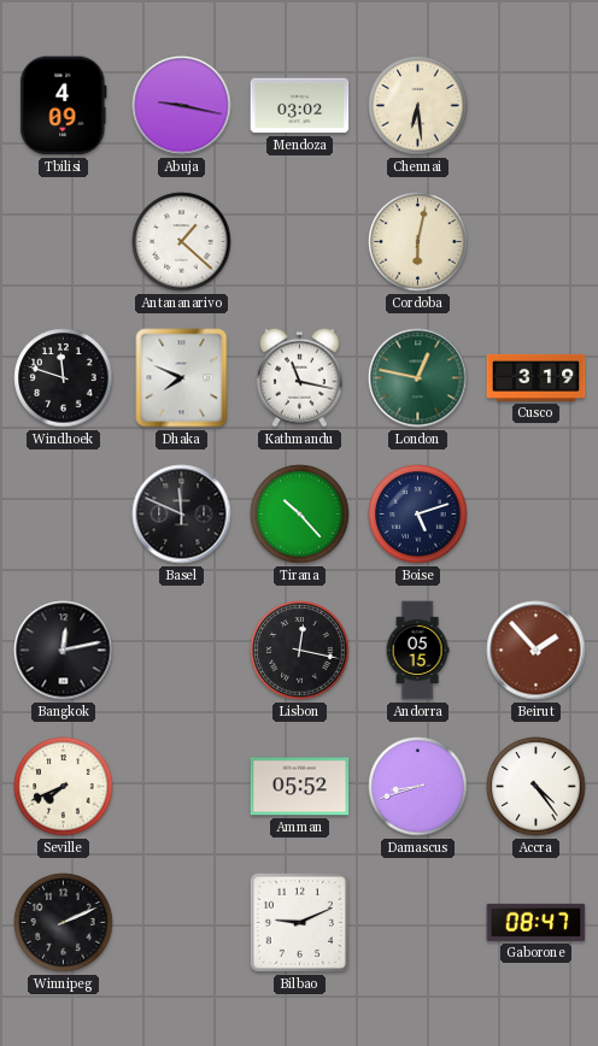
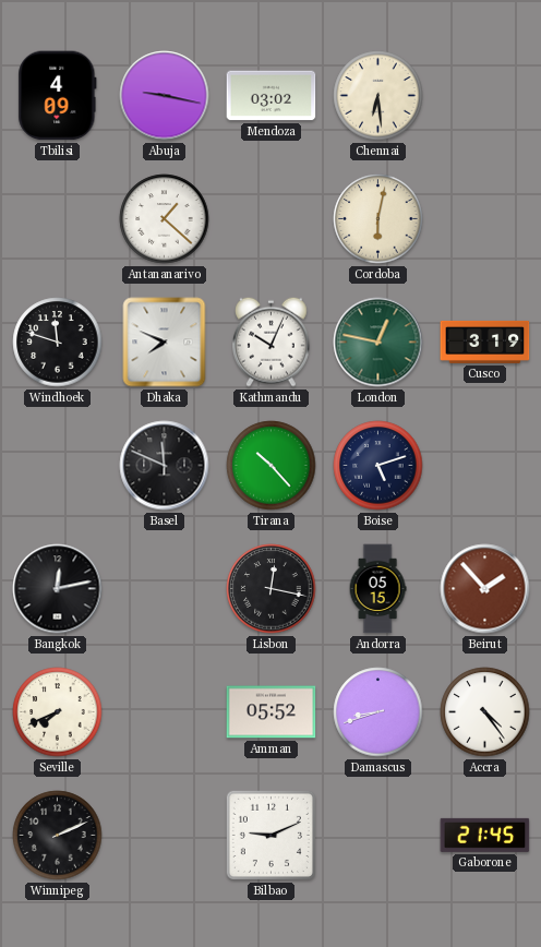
Kathmandu: 11:17 -> 10:04
Gaborone: 08:47 -> 21:45
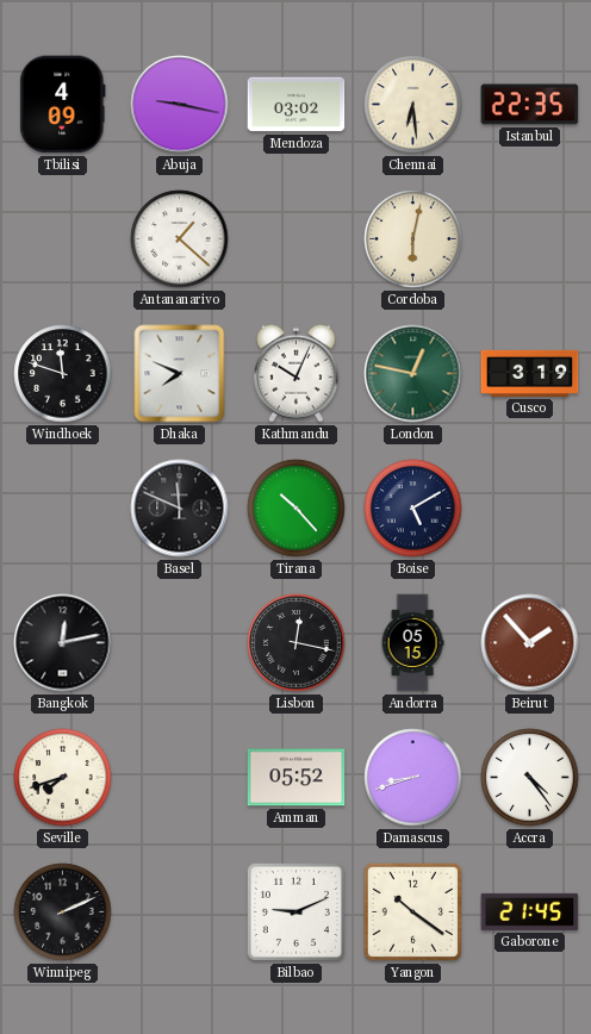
Istanbul: none -> 22:35
Boise: 5:12 -> 5:10
Seville: 7:41 -> 7:42
Yangon: none -> 10:21
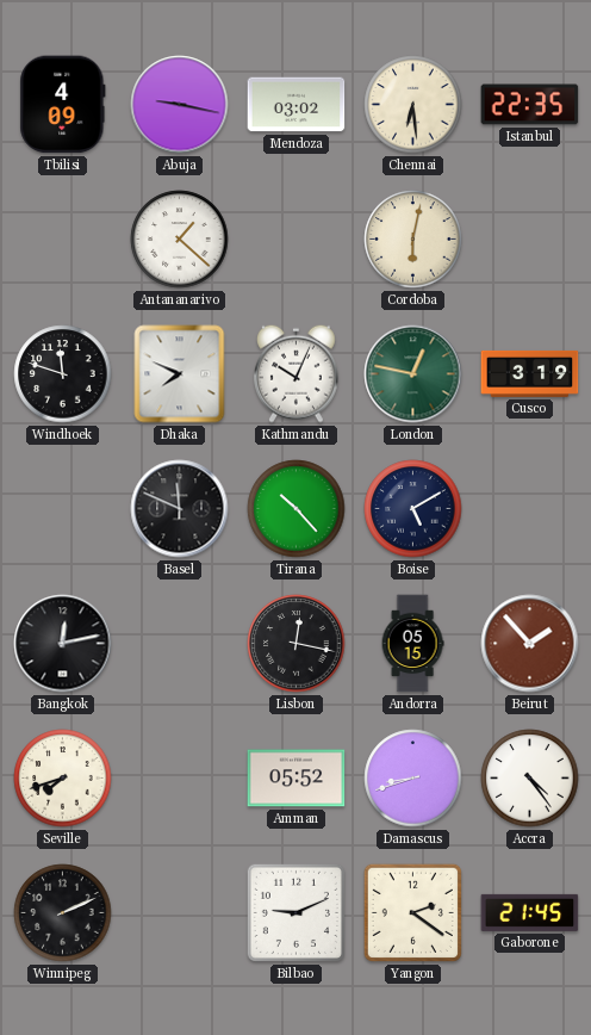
Yangon: 10:21 -> 2:21
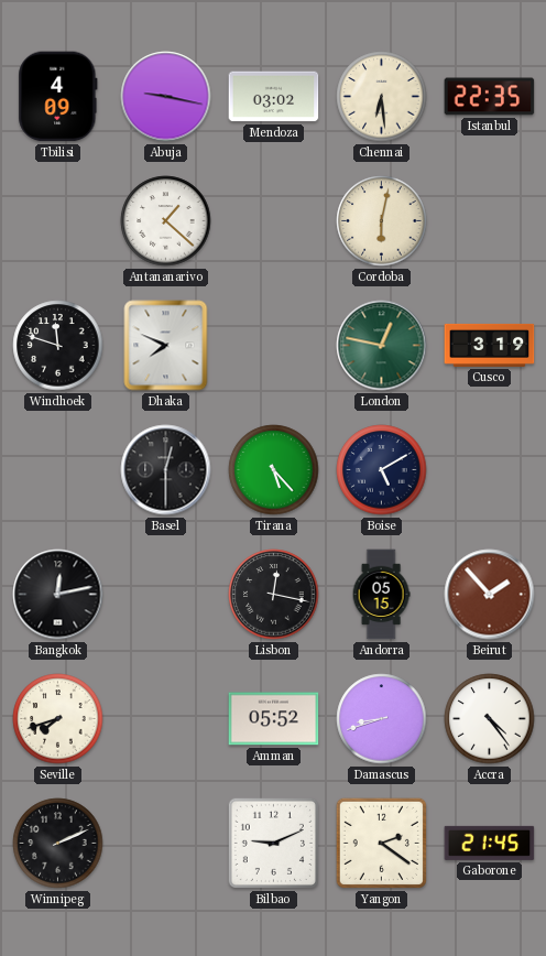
Kathmandu: 10:04 -> none
Basel: 11:49 -> 12:30
Tirana: 10:23 -> 5:23
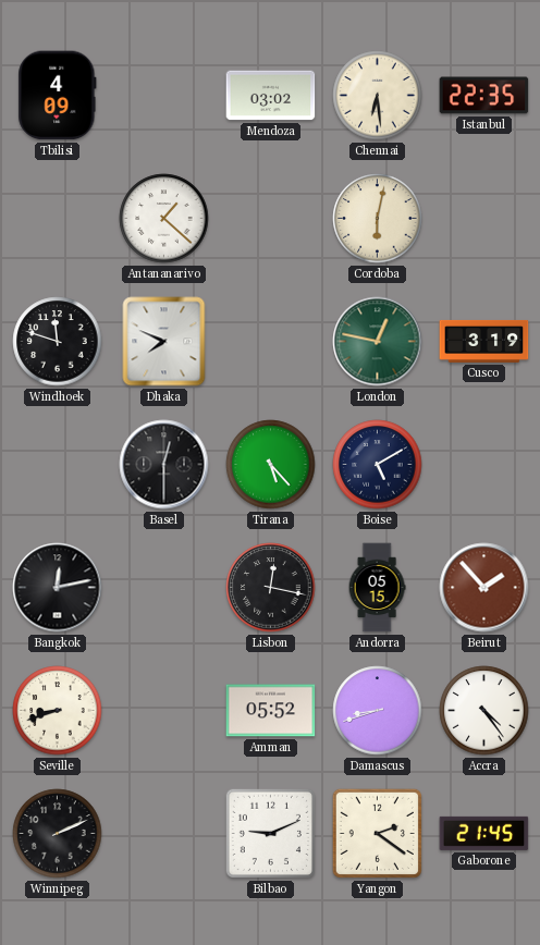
Abuja: 9:17 -> none
Seville: 7:42 -> 8:42
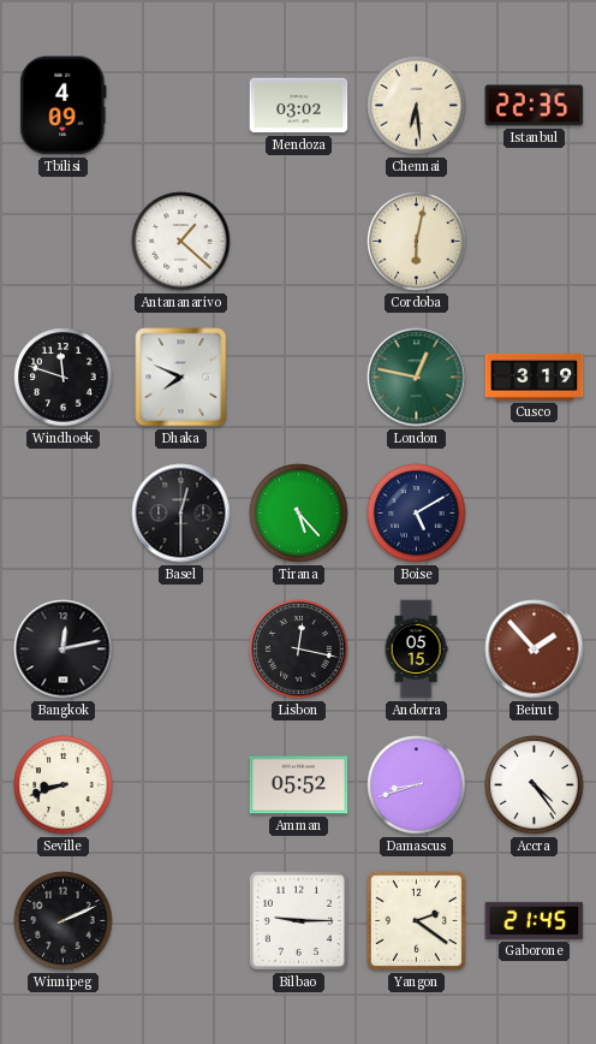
Bilbao: 9:11 -> 9:15
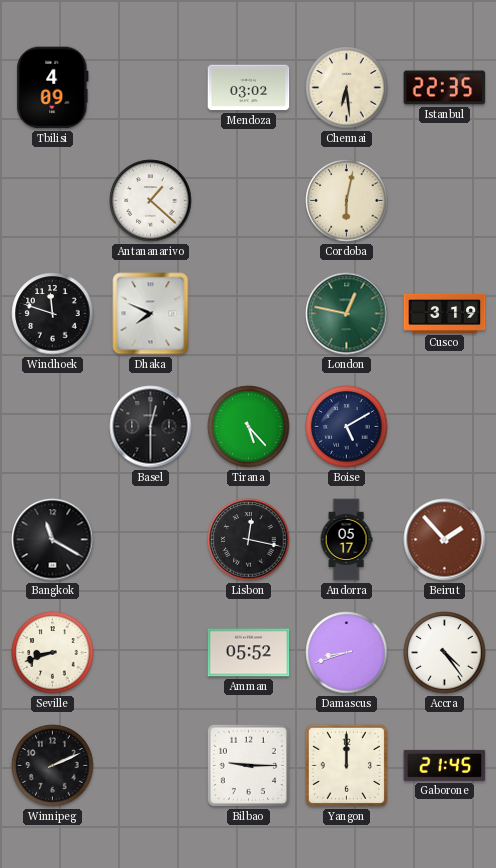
Bangkok: 12:13 -> 11:20
Andorra: 05:15 -> 05:17
Yangon: 2:21 -> 12:00
